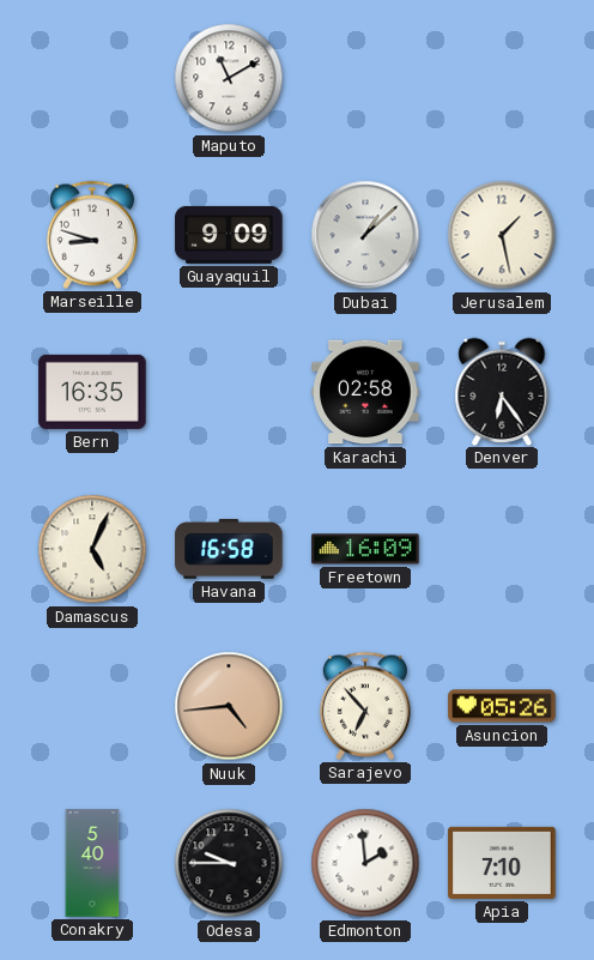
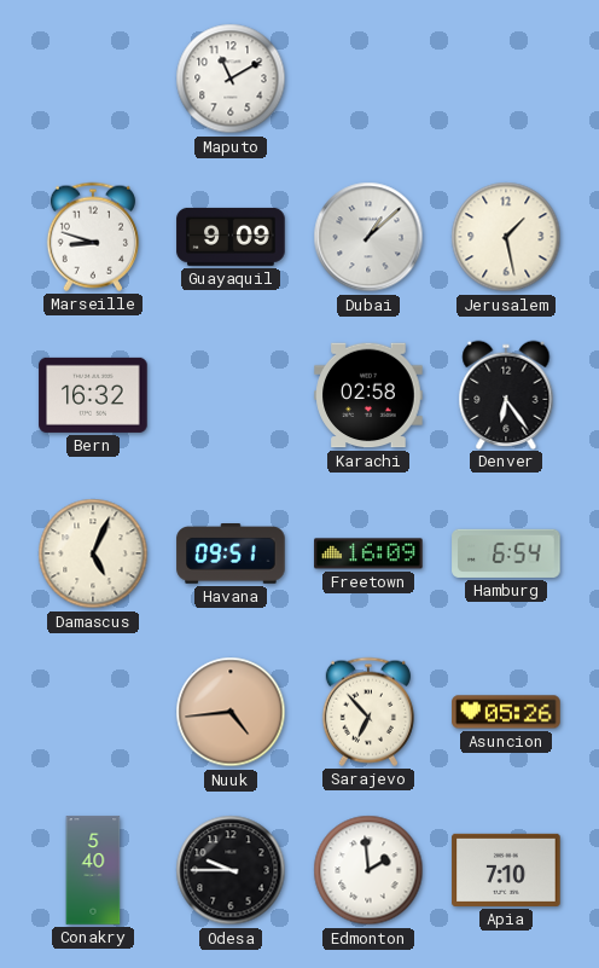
Bern: 16:35 -> 16:32
Havana: 16:58 -> 09:51
Hamburg: none -> 6:54
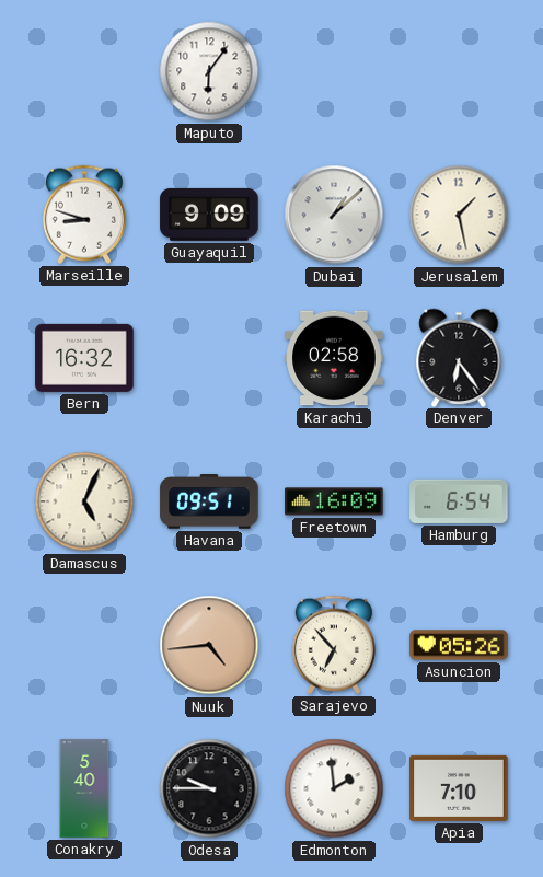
Maputo: 11:10 -> 6:06
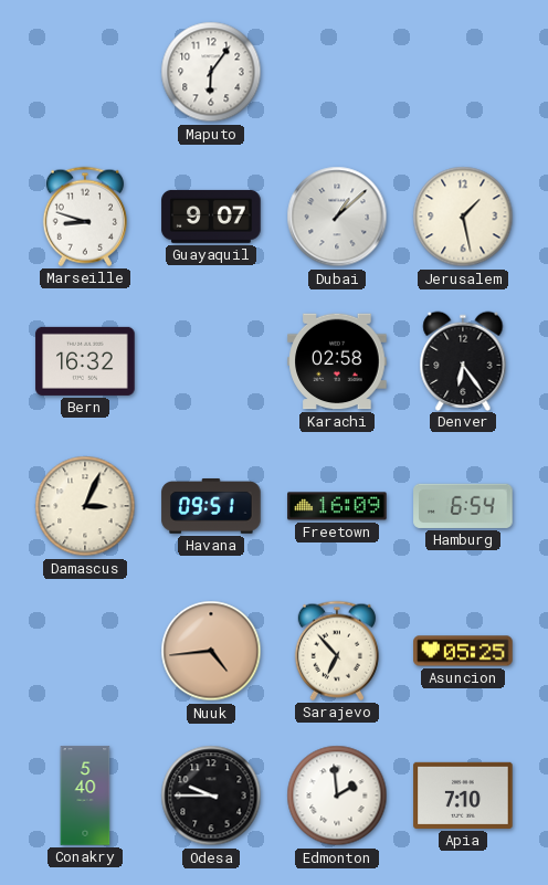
Guayaquil: 9:09 -> 9:07
Damascus: 5:04 -> 3:04
Asuncion: 05:26 -> 05:25
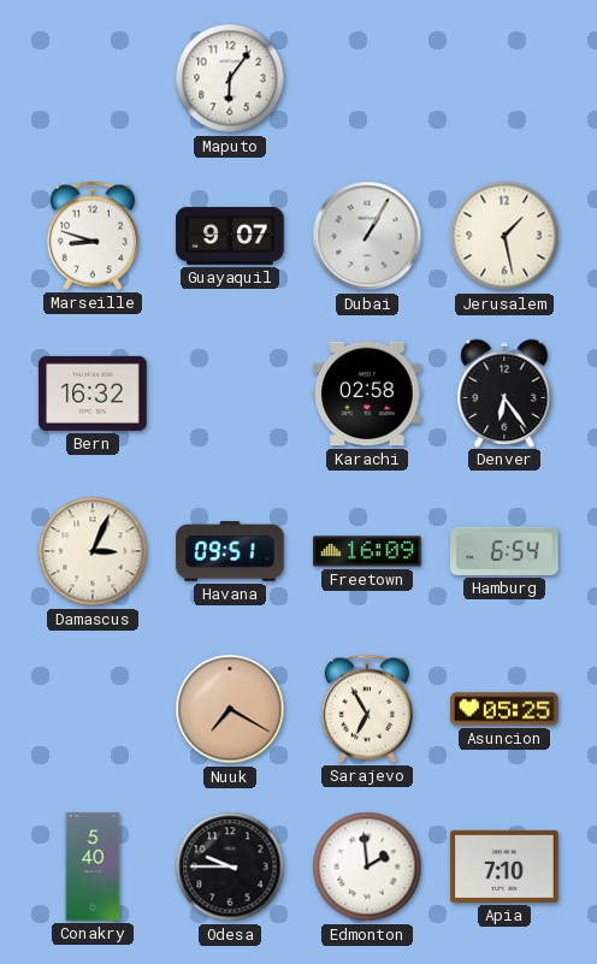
Dubai: 1:08 -> 1:05
Nuuk: 4:44 -> 7:20
Sarajevo: 6:53 -> 6:55
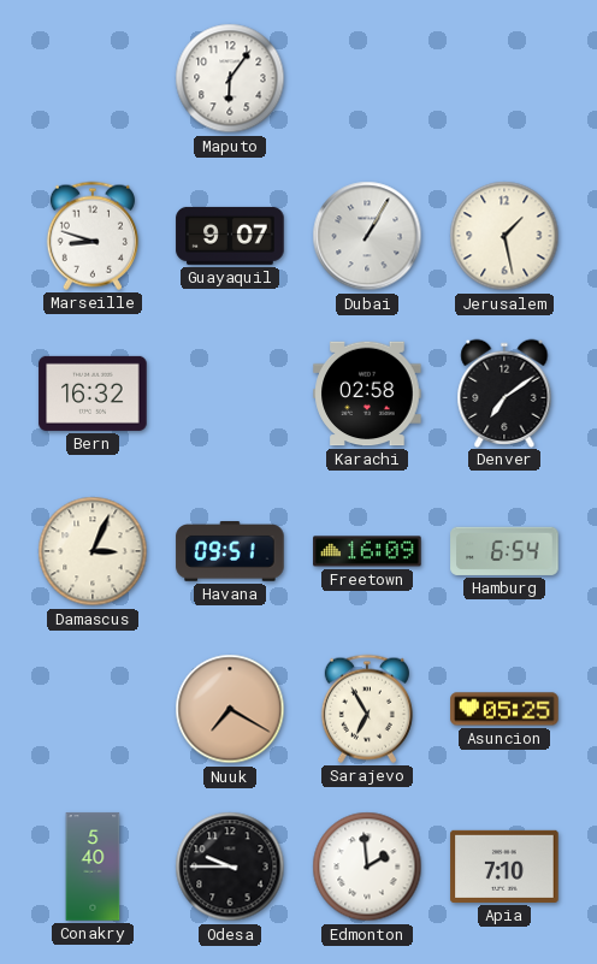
Denver: 6:24 -> 7:09
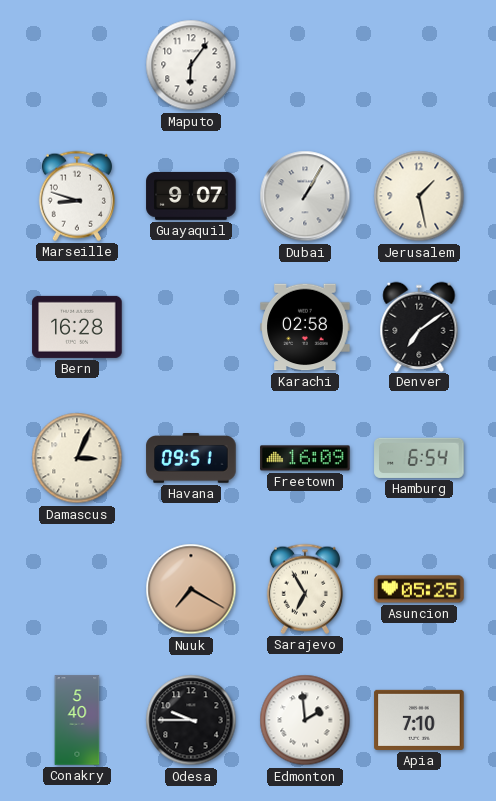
Bern: 16:32 -> 16:28
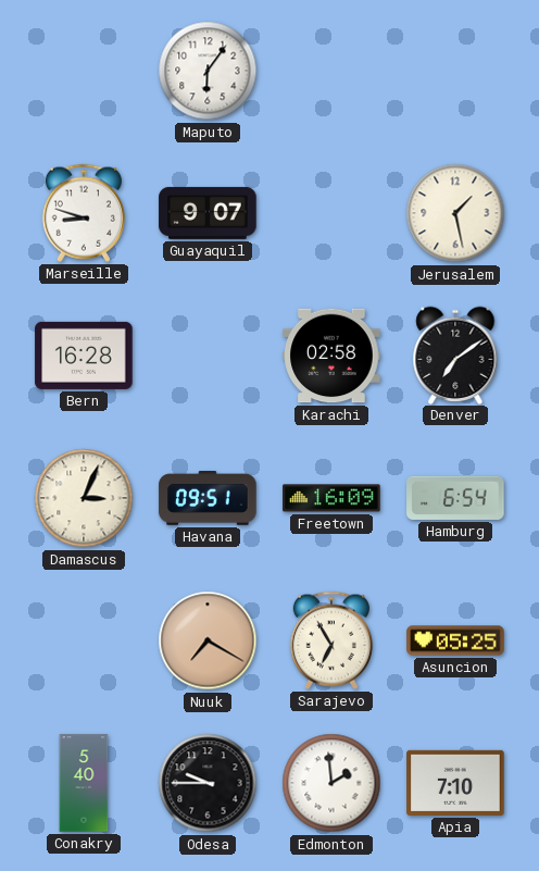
Dubai: 1:05 -> none
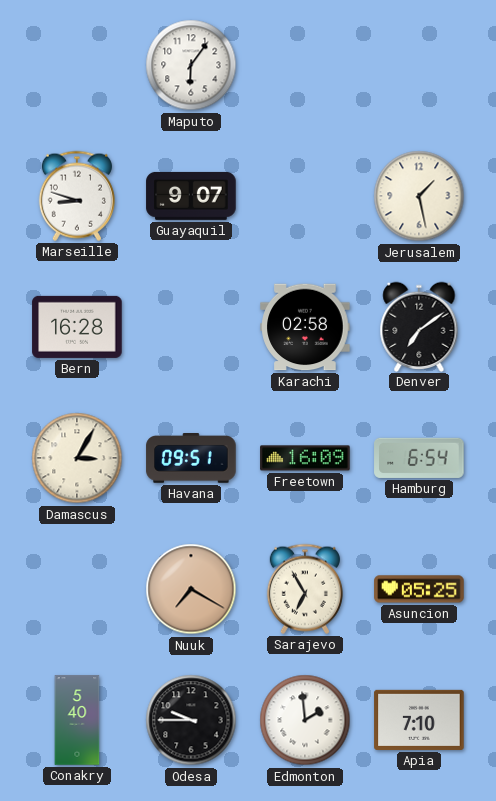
Damascus: 3:04 -> 3:05
